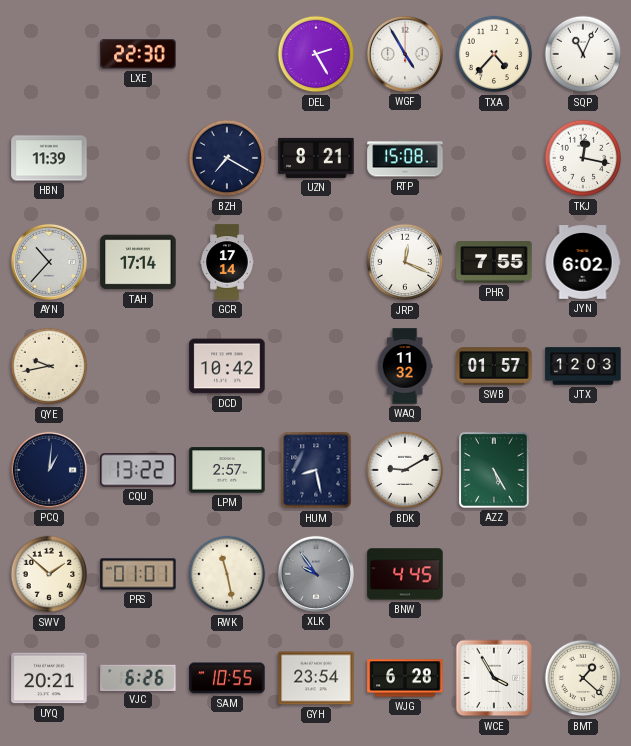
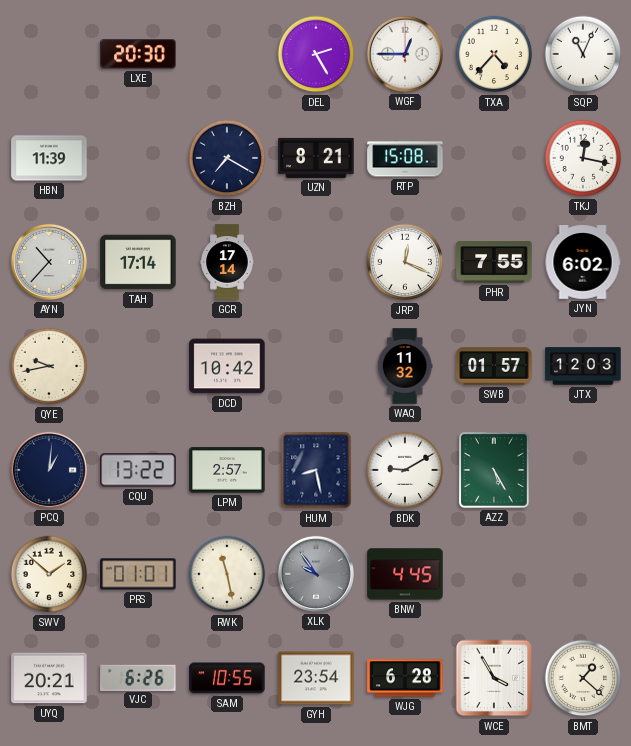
LXE: 22:30 -> 20:30
WGF: 4:55 -> 12:45
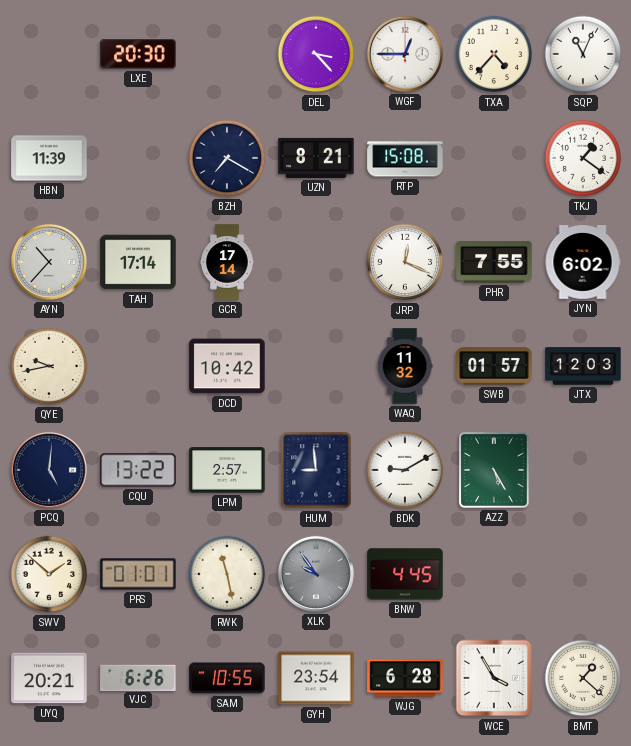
DEL: 2:25 -> 3:23
TKJ: 12:17 -> 1:21
PCQ: 1:01 -> 5:01
HUM: 8:28 -> 8:59
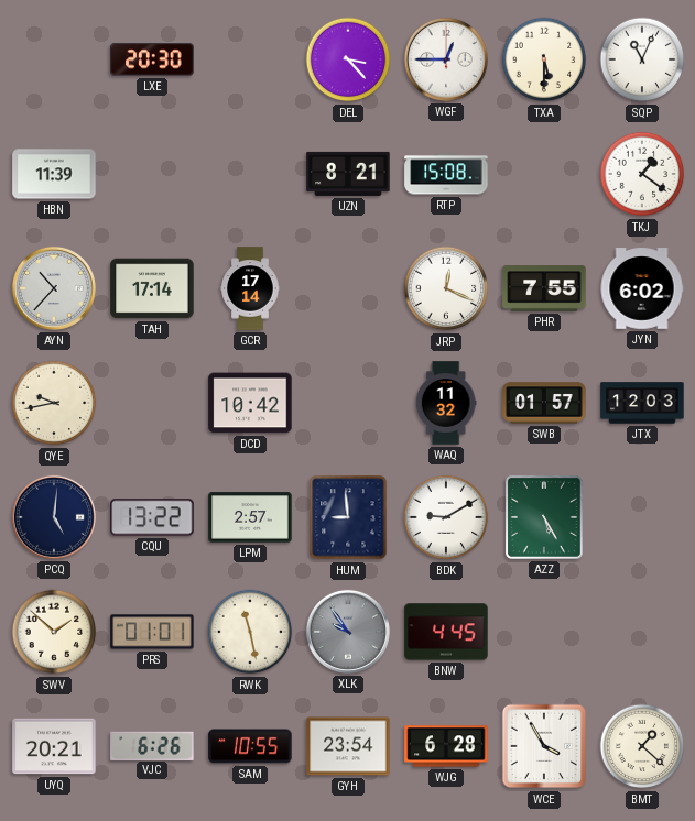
TXA: 4:37 -> 5:30
BZH: 7:20 -> none
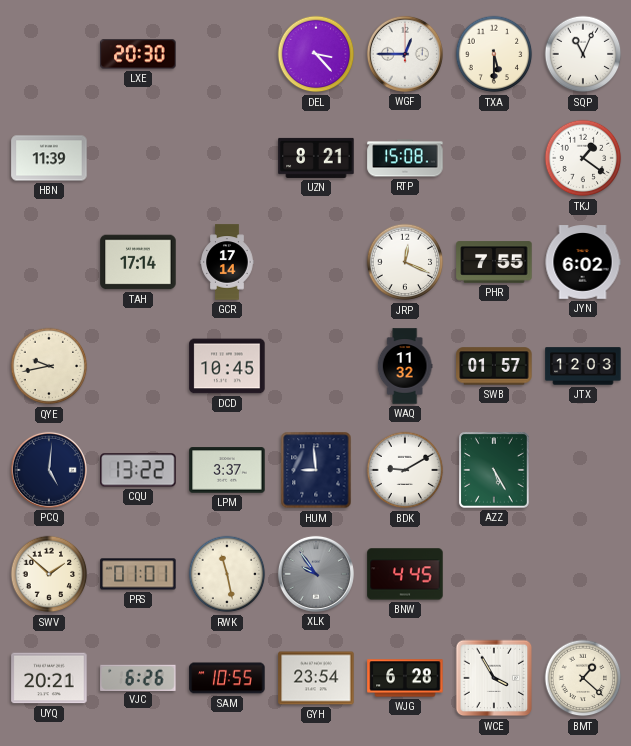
AYN: 10:37 -> none
DCD: 10:42 -> 10:45
LPM: 2:57 -> 3:37
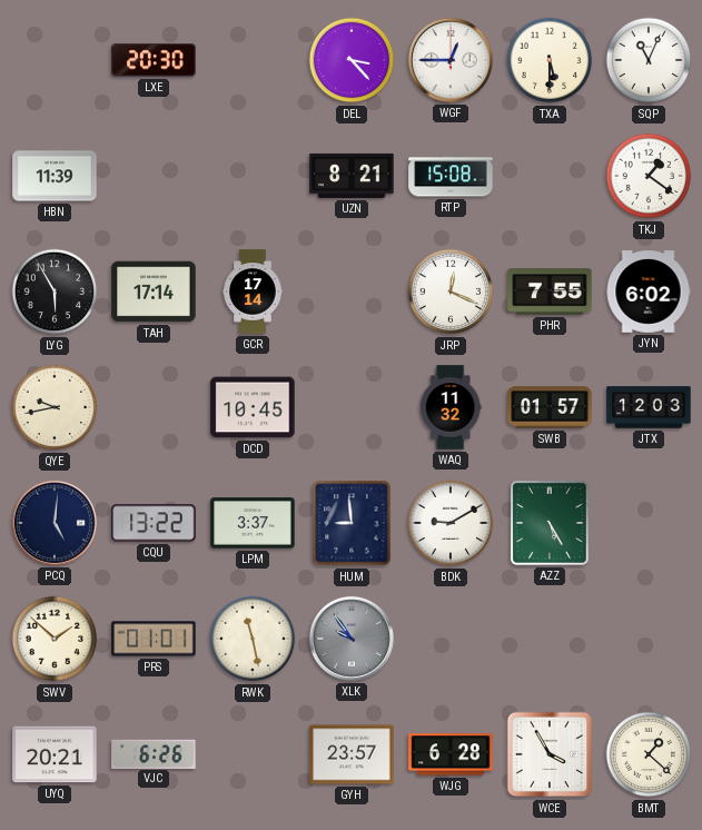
LYG: none -> 5:55
BNW: 4:45 -> none
SAM: 10:55 -> none
GYH: 23:54 -> 23:57
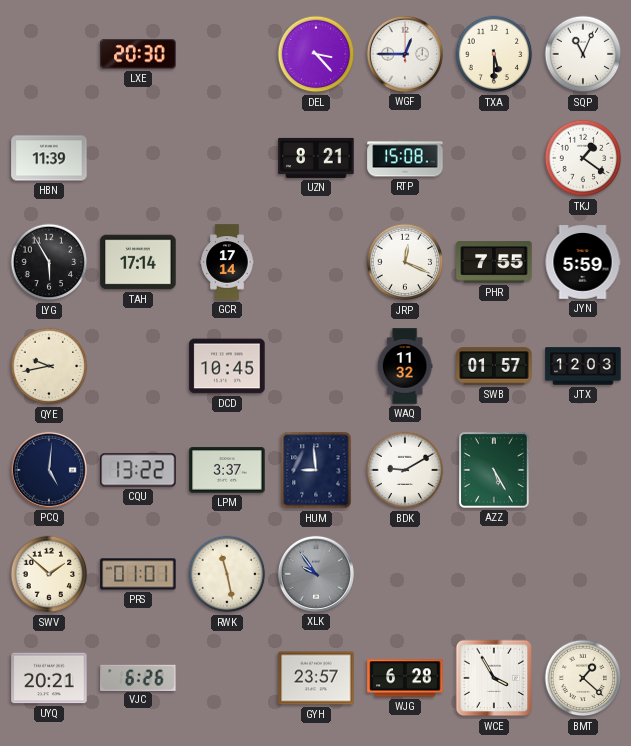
JYN: 6:02 -> 5:59
